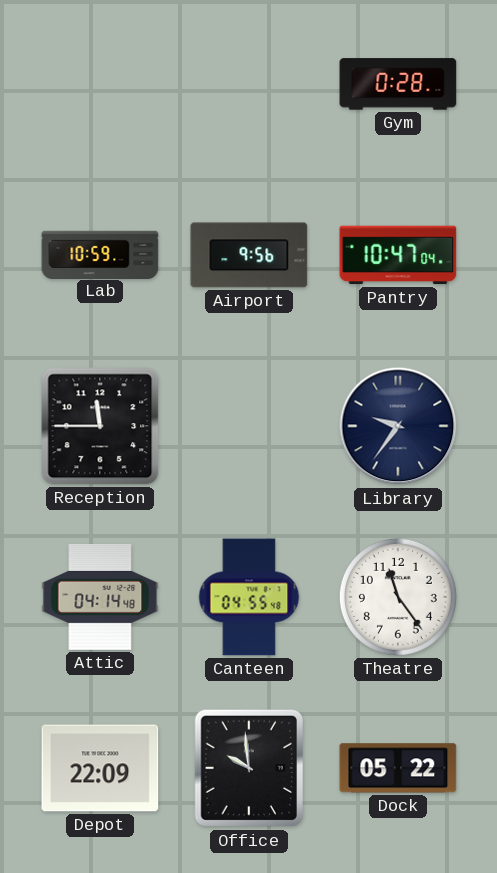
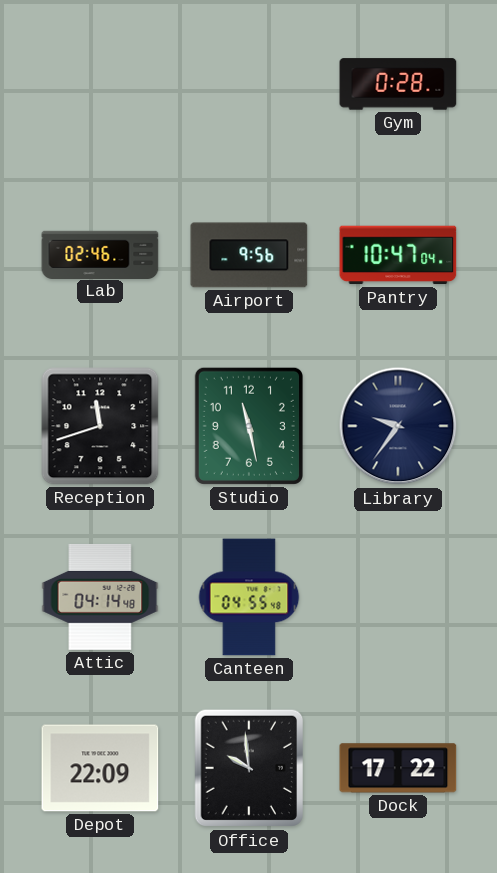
Lab: 10:59 -> 02:46
Reception: 11:45 -> 11:42
Studio: none -> 11:28
Theatre: 11:24 -> none
Dock: 05:22 -> 17:22
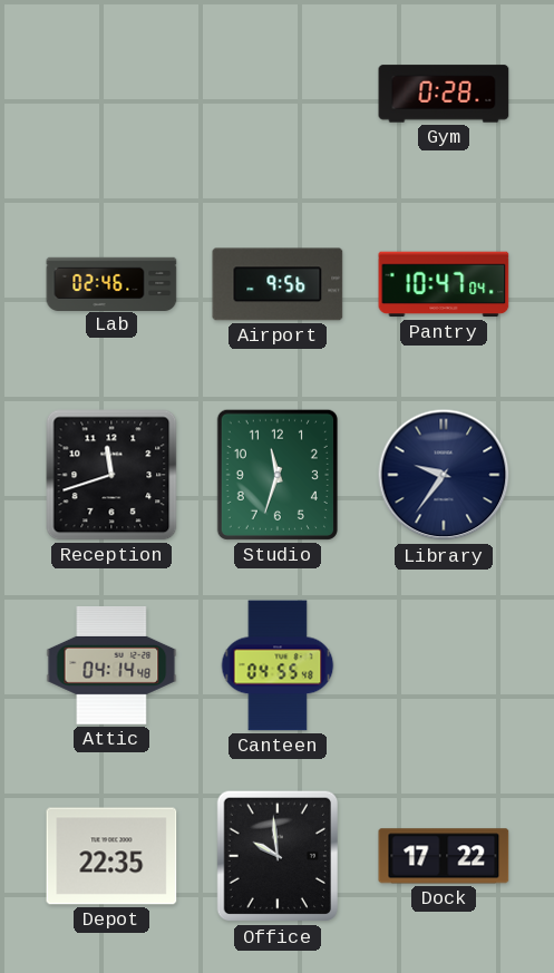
Studio: 11:28 -> 11:33
Depot: 22:09 -> 22:35
